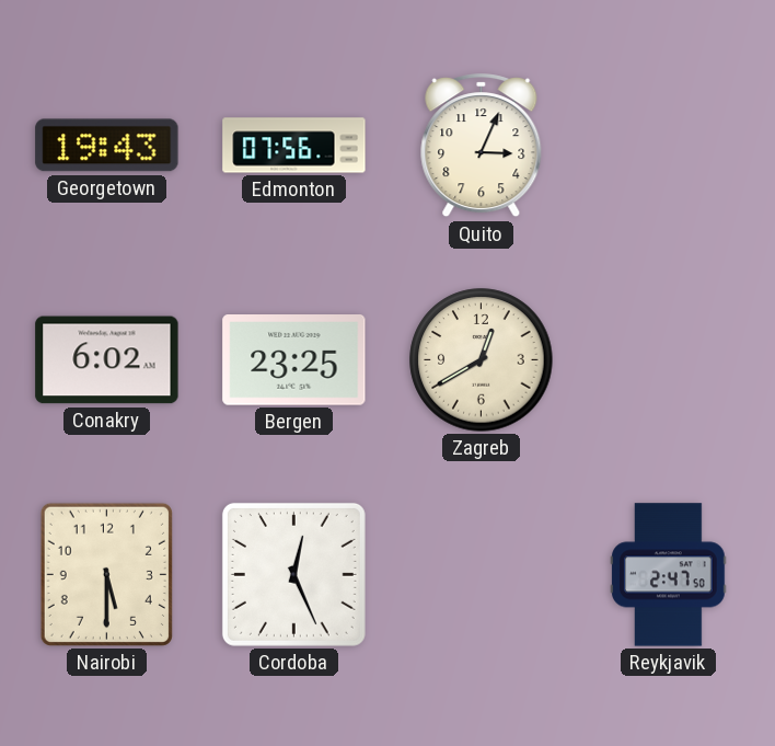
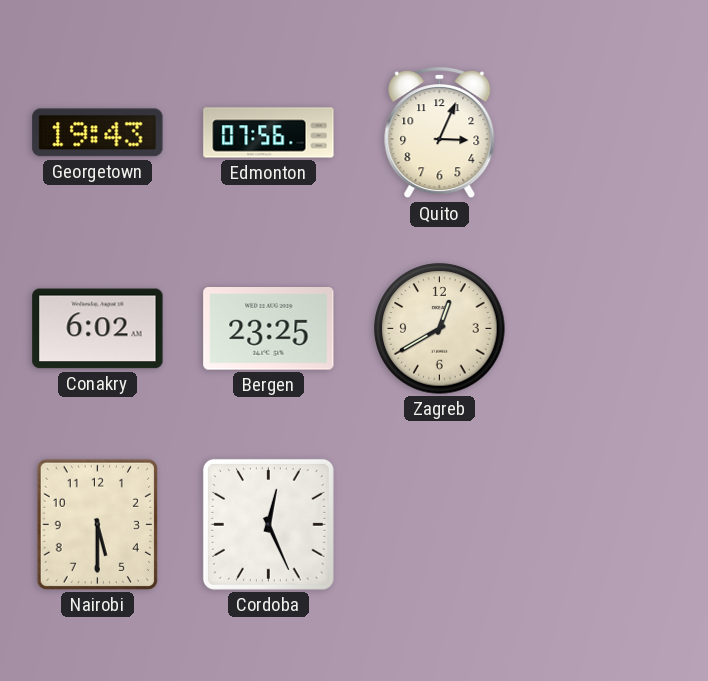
Reykjavik: 2:47 -> none
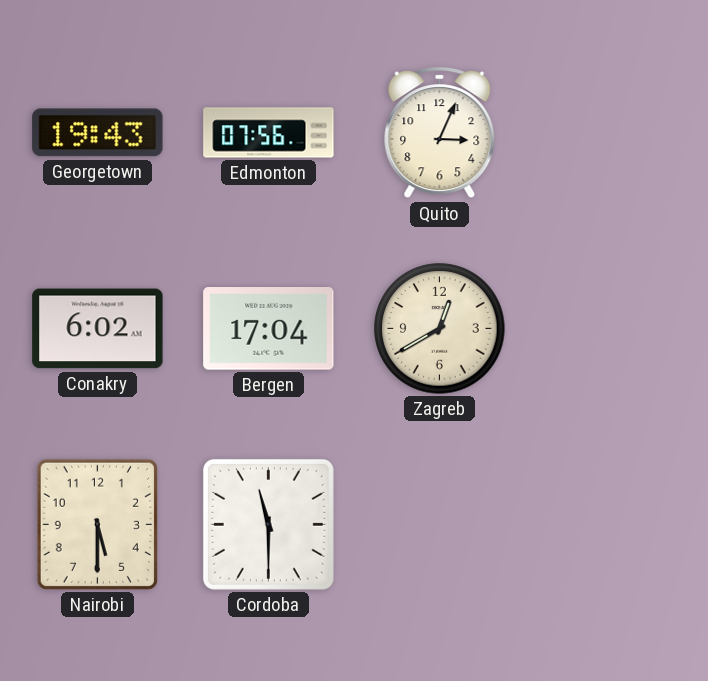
Bergen: 23:25 -> 17:04
Cordoba: 12:26 -> 11:30
